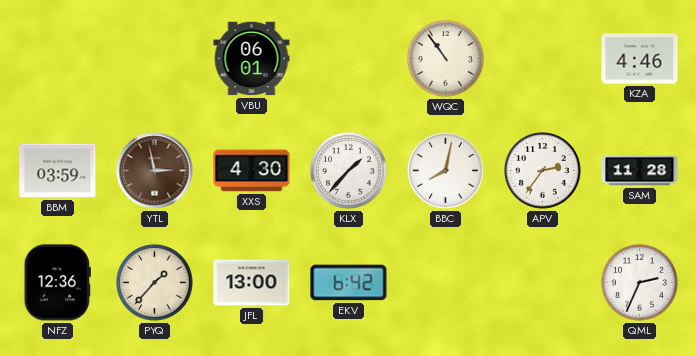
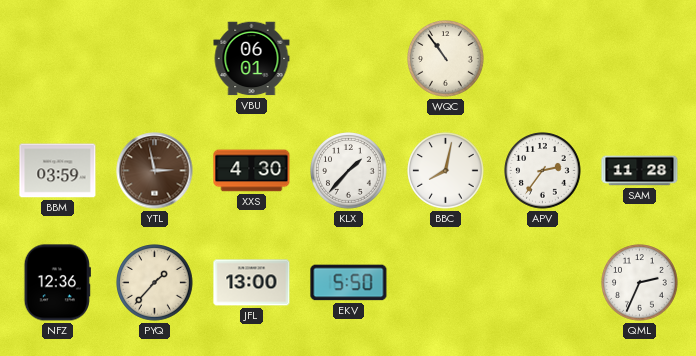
KZA: 4:46 -> none
EKV: 6:42 -> 5:50
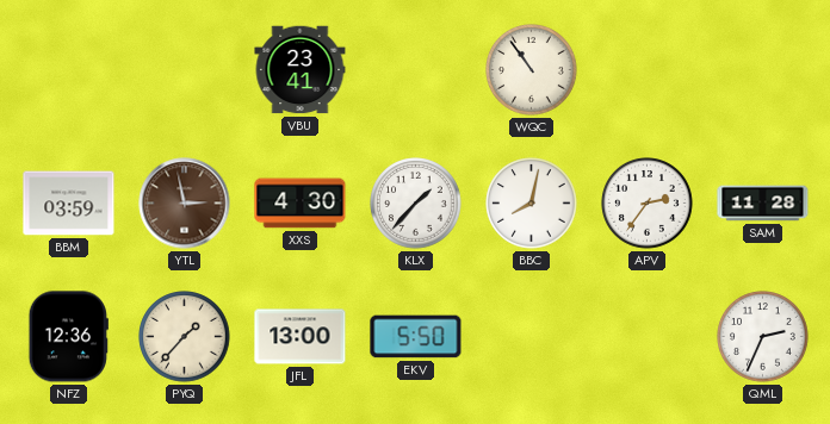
VBU: 06:01 -> 23:41
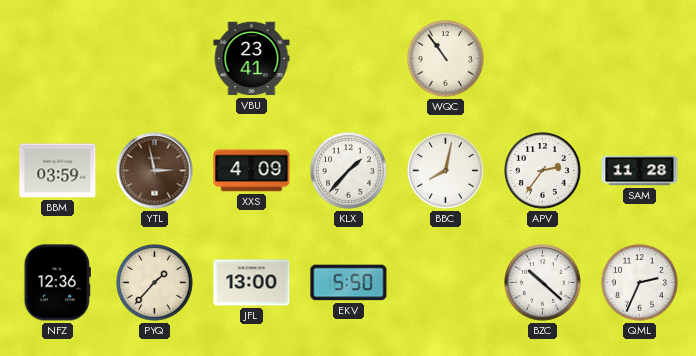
XXS: 4:30 -> 4:09
BZC: none -> 10:22
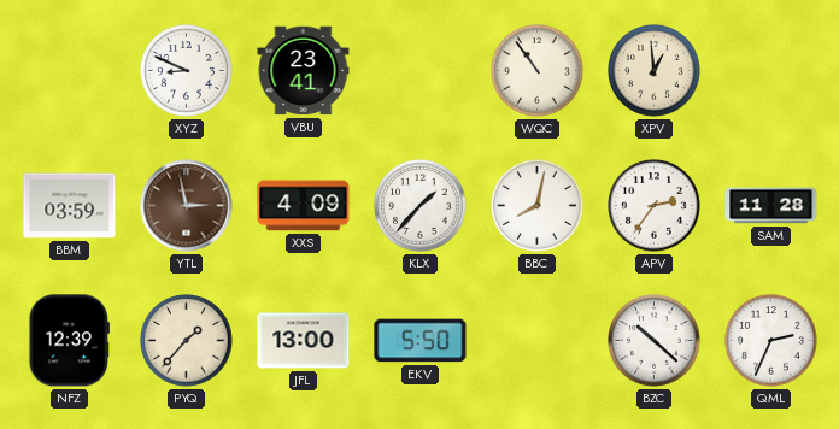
XYZ: none -> 8:49
XPV: none -> 12:59
NFZ: 12:36 -> 12:39
